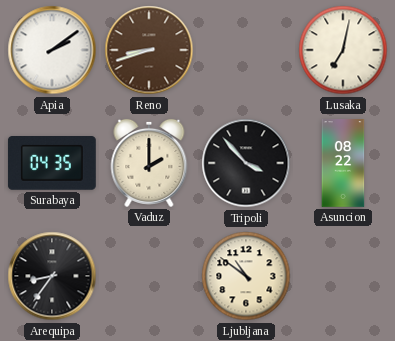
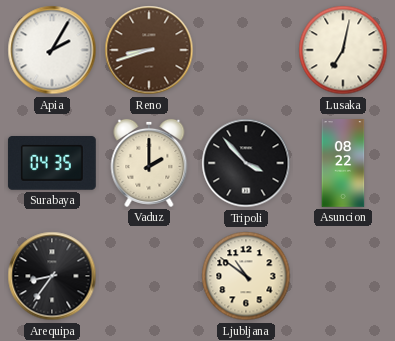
Apia: 2:09 -> 2:05
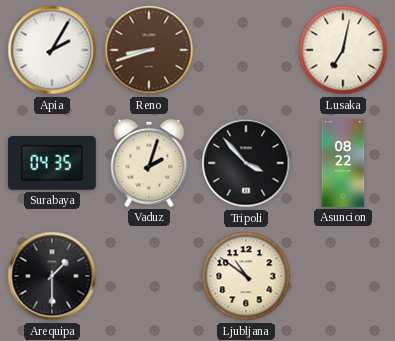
Vaduz: 2:00 -> 2:03
Arequipa: 8:36 -> 1:30
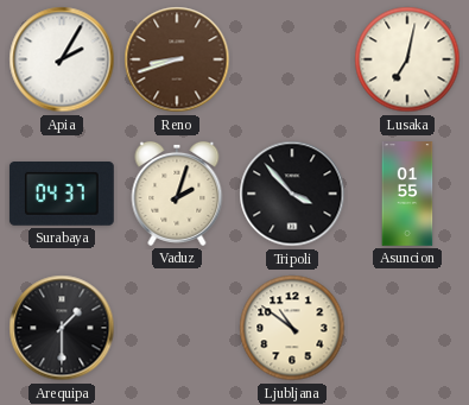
Surabaya: 04:35 -> 04:37
Asuncion: 08:22 -> 01:55
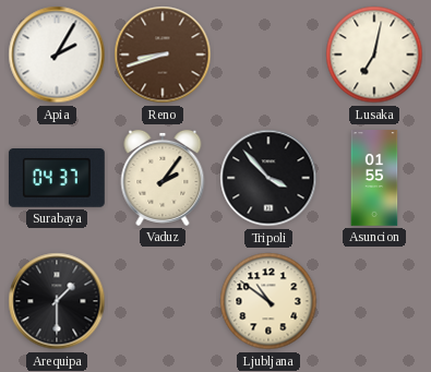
Vaduz: 2:03 -> 2:06
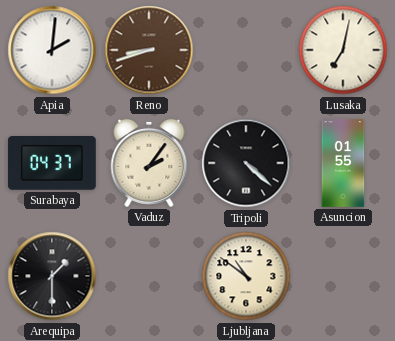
Apia: 2:05 -> 2:01
Tripoli: 3:53 -> 4:22
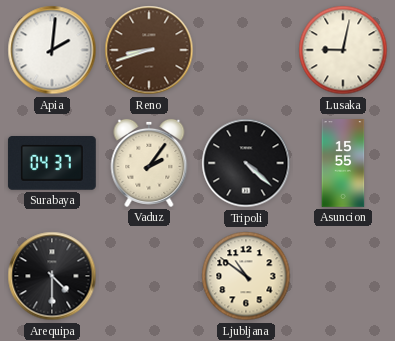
Lusaka: 7:02 -> 9:02
Asuncion: 01:55 -> 15:55
Arequipa: 1:30 -> 4:30
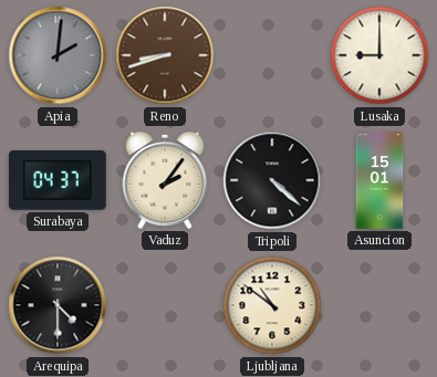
Apia dial: white -> grey
Lusaka: 9:02 -> 9:00
Asuncion: 15:55 -> 15:01
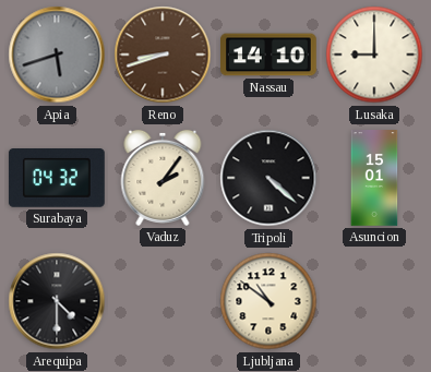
Apia: 2:01 -> 5:42
Nassau: none -> 14:10
Surabaya: 04:37 -> 04:32
